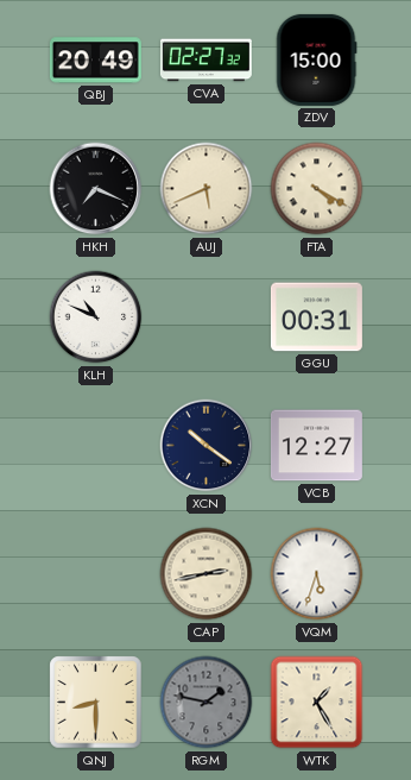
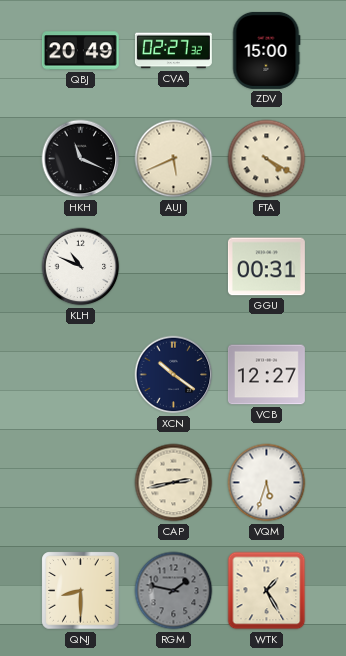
HKH: 7:19 -> 11:19
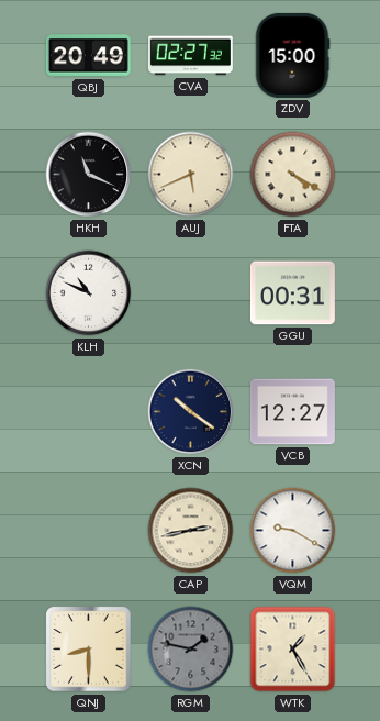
VQM: 5:33 -> 9:20
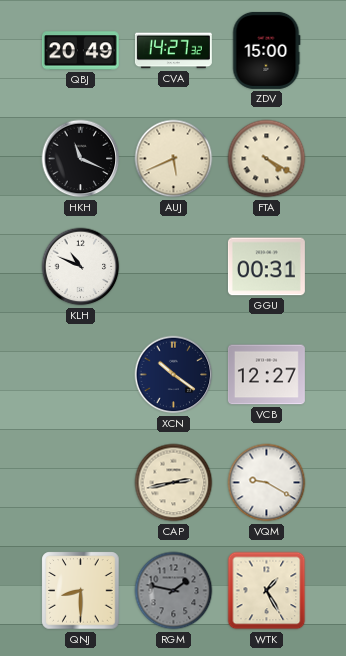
CVA: 02:27 -> 14:27
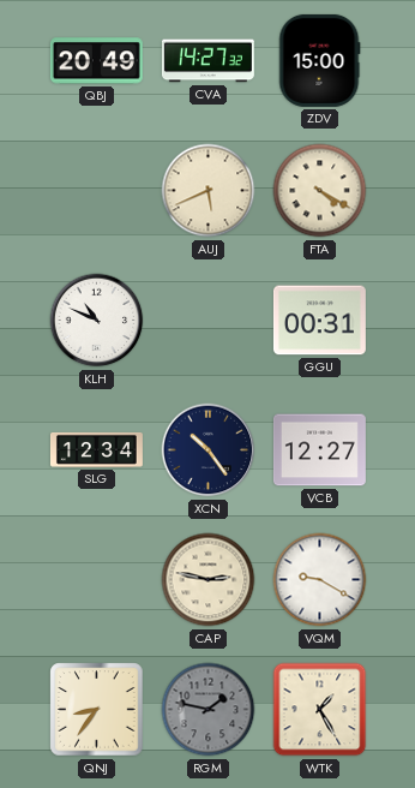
HKH: 11:19 -> none
SLG: none -> 12:34
XCN: 10:21 -> 10:24
CAP: 2:43 -> 2:47
QNJ: 8:30 -> 8:36
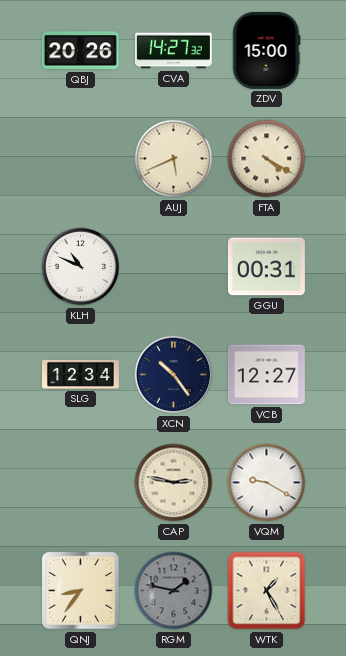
QBJ: 20:49 -> 20:26
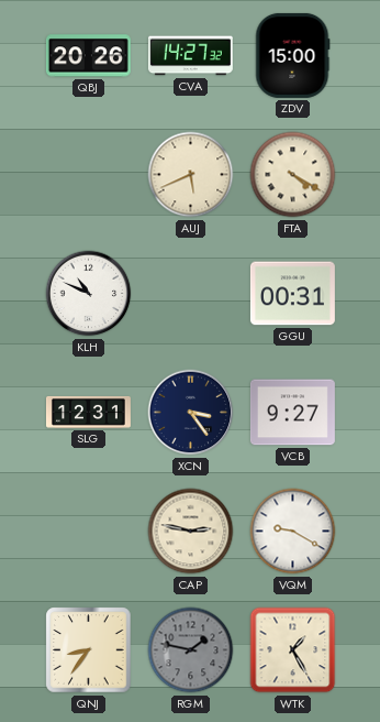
SLG: 12:34 -> 12:31
XCN: 10:24 -> 3:24
VCB: 12:27 -> 9:27
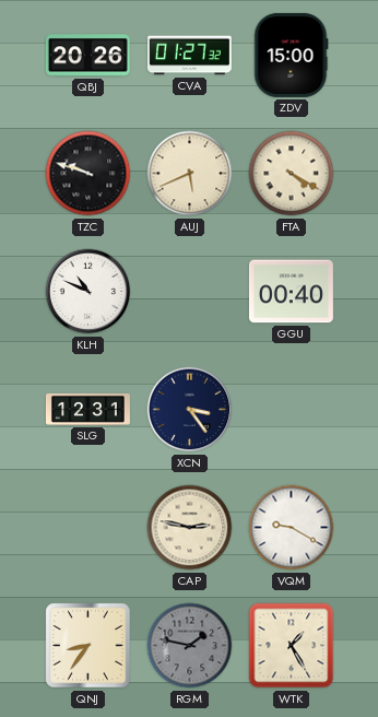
CVA: 14:27 -> 01:27
TZC: none -> 9:48
GGU: 00:31 -> 00:40
VCB: 9:27 -> none
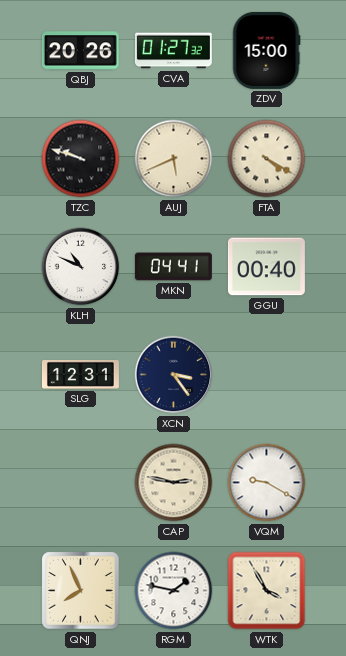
MKN: none -> 04:41
QNJ: 8:36 -> 7:56
RGM dial: grey -> white
WTK: 1:25 -> 3:55
